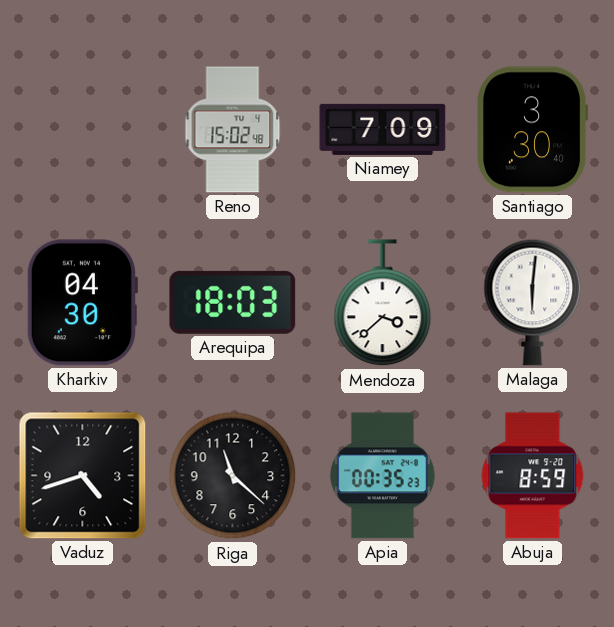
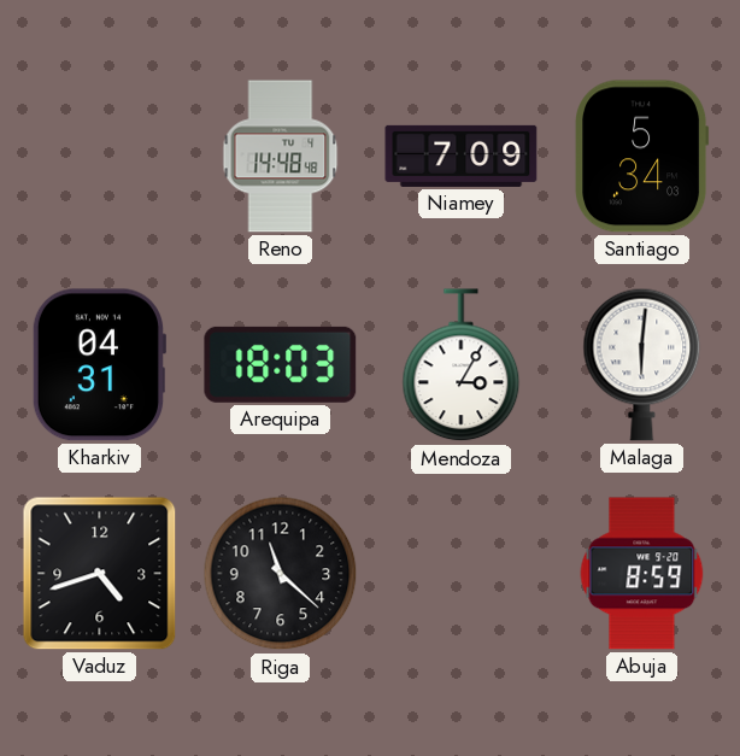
Reno: 15:02 -> 14:48
Santiago: 3:30 -> 5:34
Kharkiv: 04:30 -> 04:31
Mendoza: 3:38 -> 3:05
Apia: 00:35 -> none
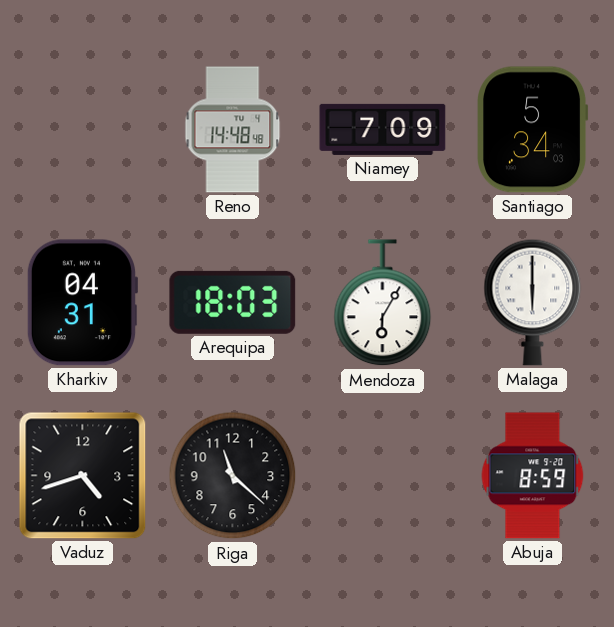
Mendoza: 3:05 -> 6:05
Malaga: 6:01 -> 6:00
